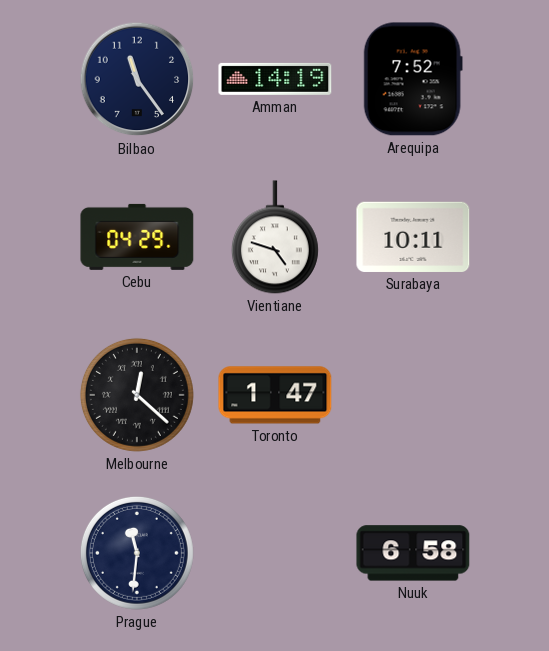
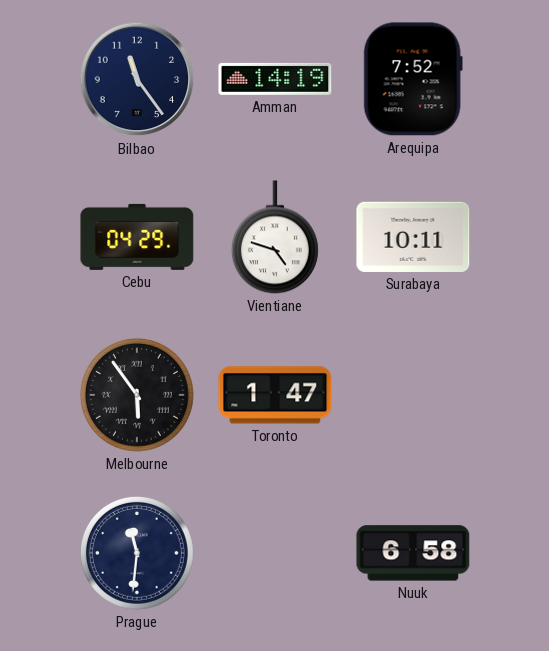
Melbourne: 12:22 -> 5:54
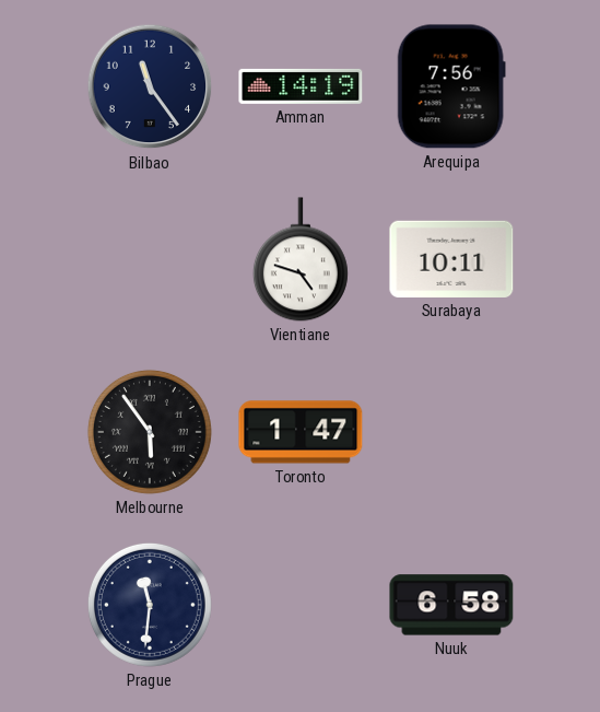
Arequipa: 7:52 -> 7:56
Cebu: 04:29 -> none
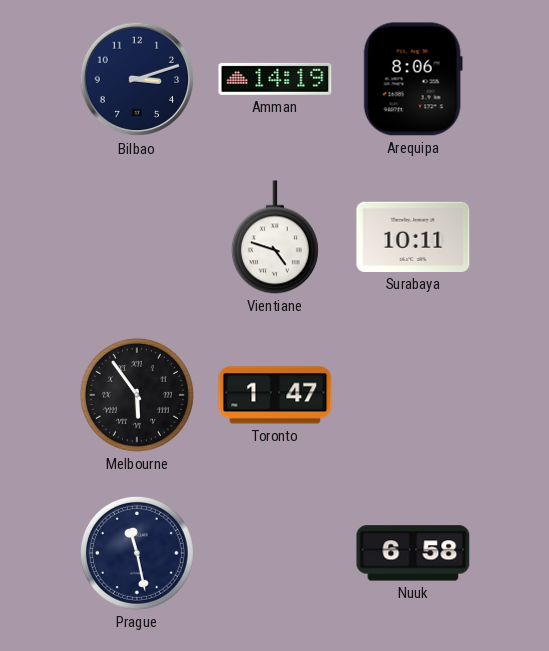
Bilbao: 11:24 -> 3:12
Arequipa: 7:56 -> 8:06
Prague: 11:31 -> 11:28
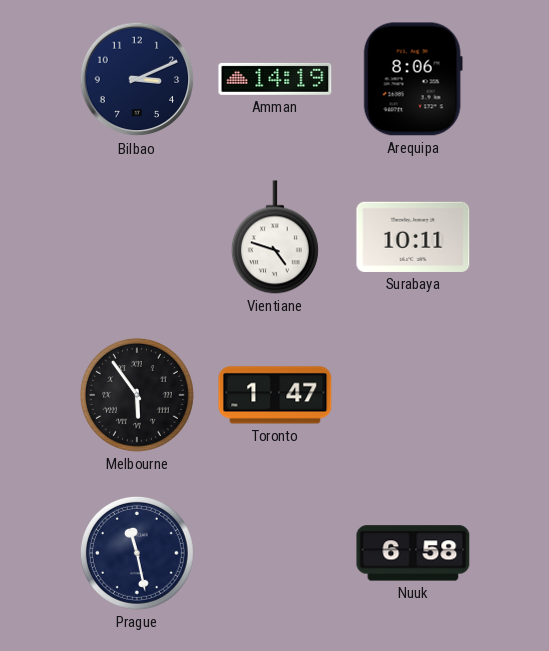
Bilbao: 3:12 -> 3:11
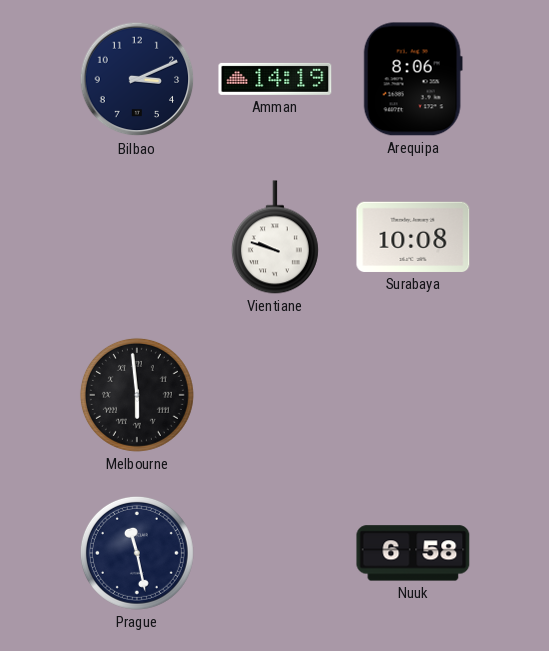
Vientiane: 4:48 -> 9:48
Surabaya: 10:11 -> 10:08
Melbourne: 5:54 -> 5:59
Toronto: 1:47 -> none
